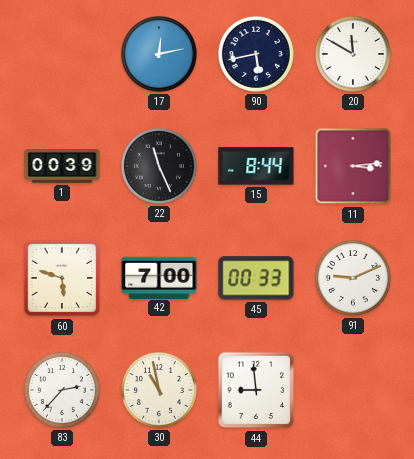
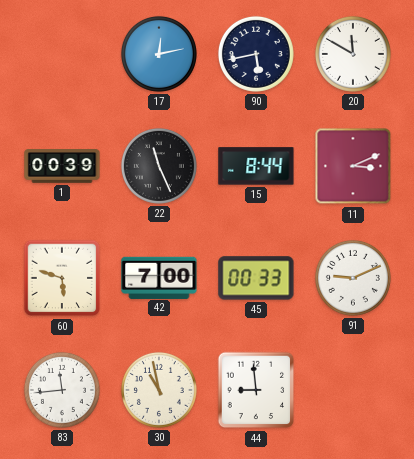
11: 3:14 -> 3:11
83: 2:37 -> 11:44
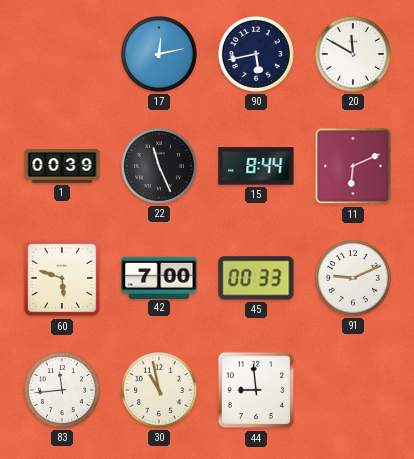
11: 3:11 -> 6:11
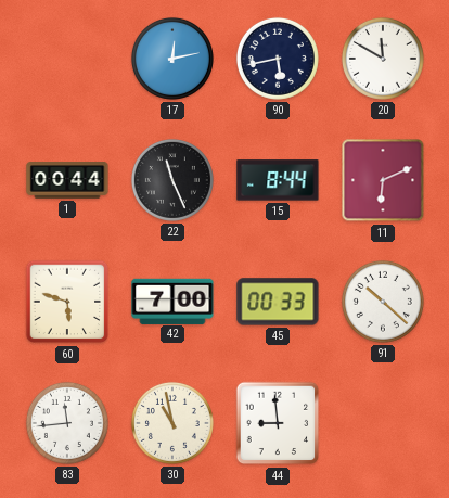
1: 00:39 -> 00:44
91: 9:11 -> 10:22
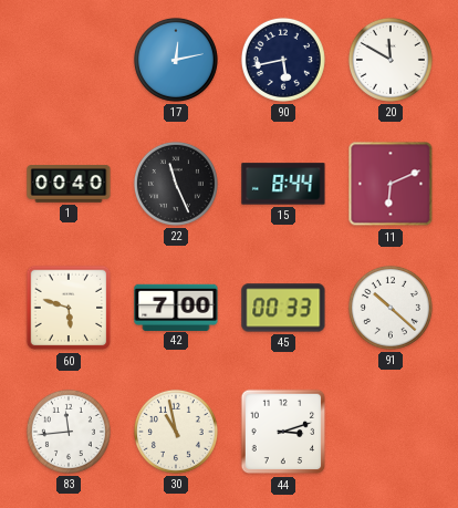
1: 00:44 -> 00:40
44: 8:59 -> 3:12
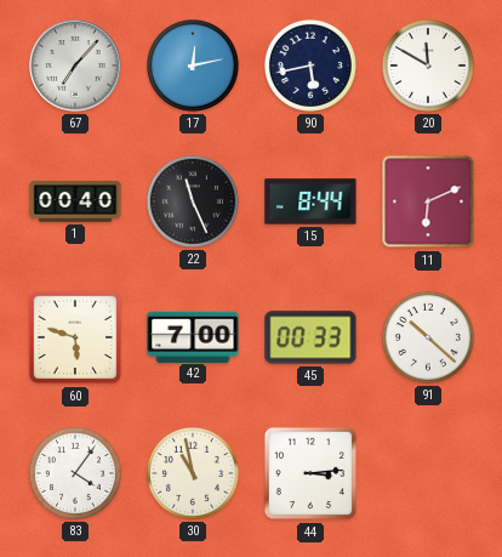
67: none -> 7:07
83: 11:44 -> 4:06
44: 3:12 -> 3:14
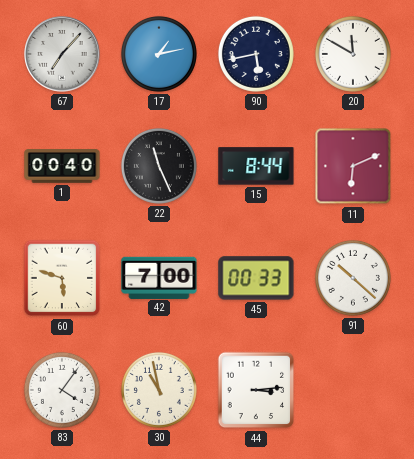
17: 12:13 -> 1:13
